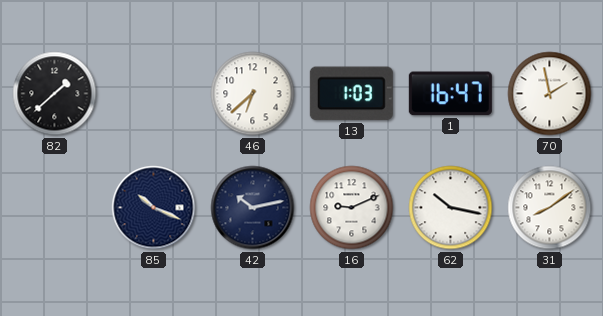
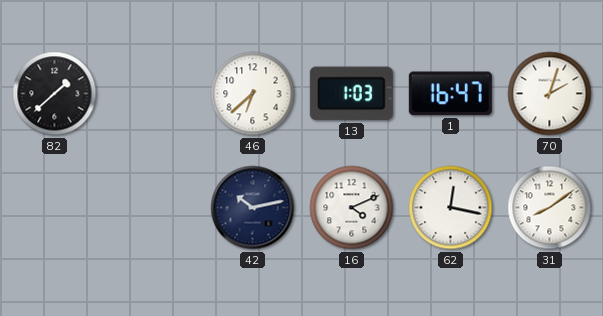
70: 1:58 -> 2:03
85: 10:19 -> none
16: 9:11 -> 4:11
62: 10:17 -> 12:17
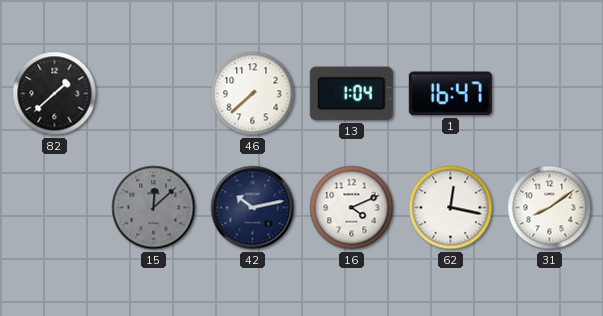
46: 6:38 -> 7:38
13: 1:03 -> 1:04
70: 2:03 -> none
15: none -> 12:08
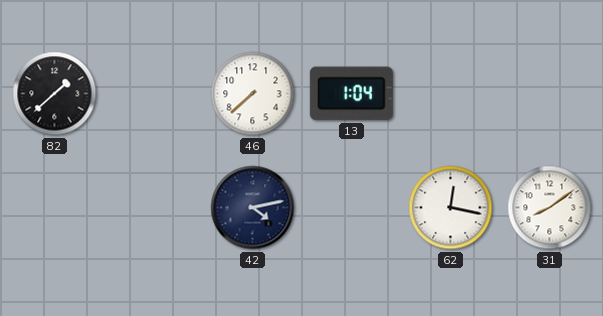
1: 16:47 -> none
15: 12:08 -> none
42: 10:13 -> 4:13
16: 4:11 -> none
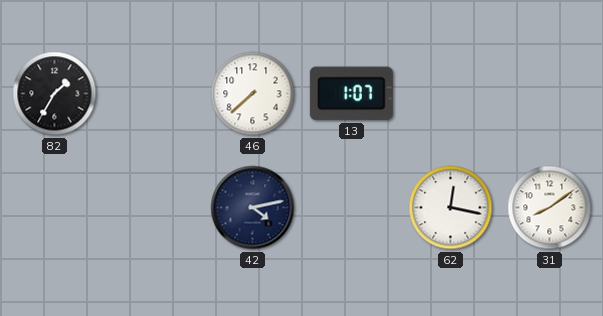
82: 1:38 -> 1:35
13: 1:04 -> 1:07
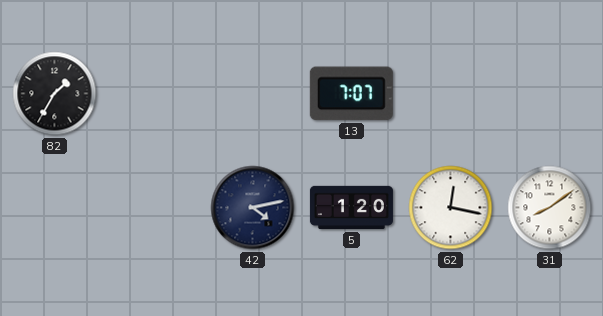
46: 7:38 -> none
13: 1:07 -> 7:07
5: none -> 1:20
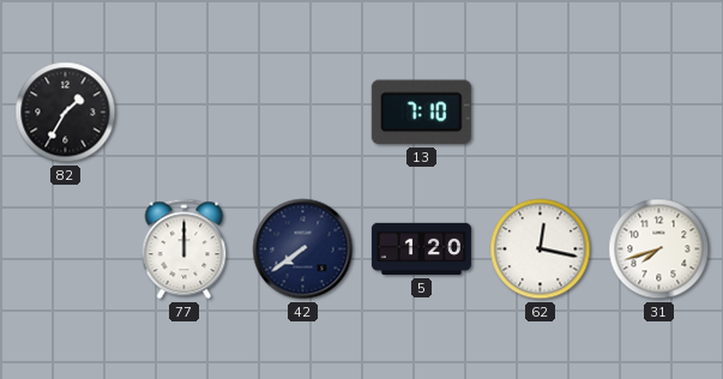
13: 7:07 -> 7:10
77: none -> 12:00
42: 4:13 -> 7:39
31: 8:09 -> 7:42
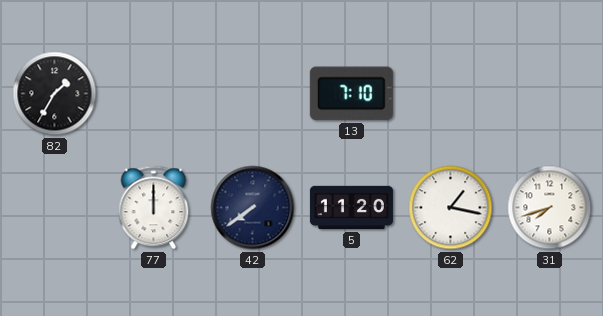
5: 1:20 -> 11:20
62: 12:17 -> 1:17
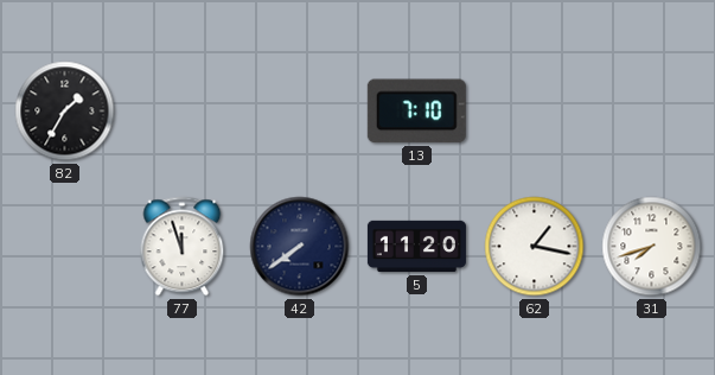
77: 12:00 -> 11:57
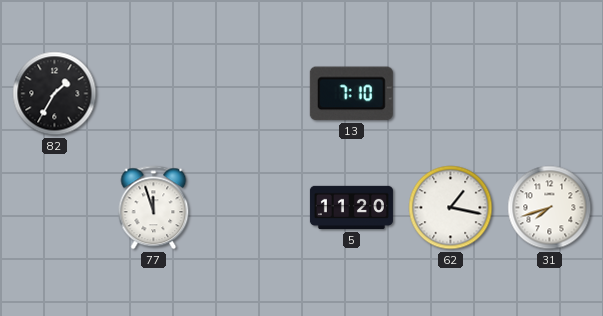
42: 7:39 -> none
